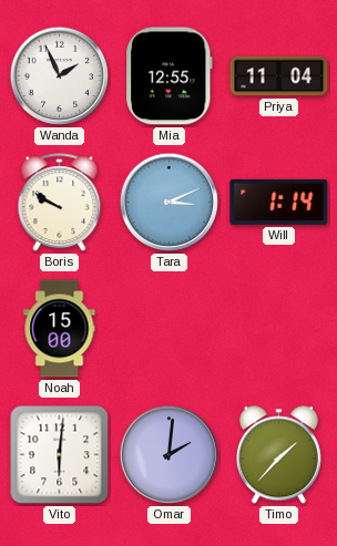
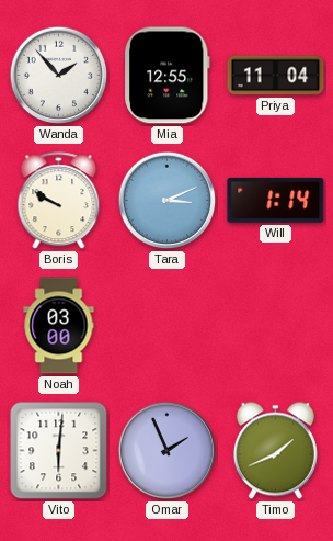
Wanda: 1:56 -> 1:53
Noah: 15:00 -> 03:00
Omar: 2:01 -> 1:56
Timo: 1:37 -> 1:41
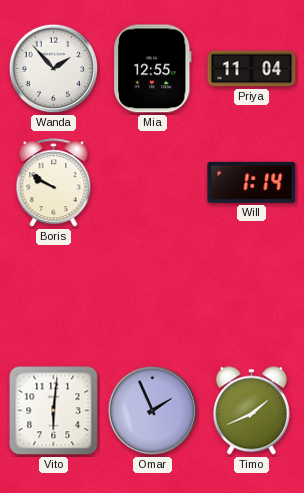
Tara: 3:11 -> none
Noah: 03:00 -> none
